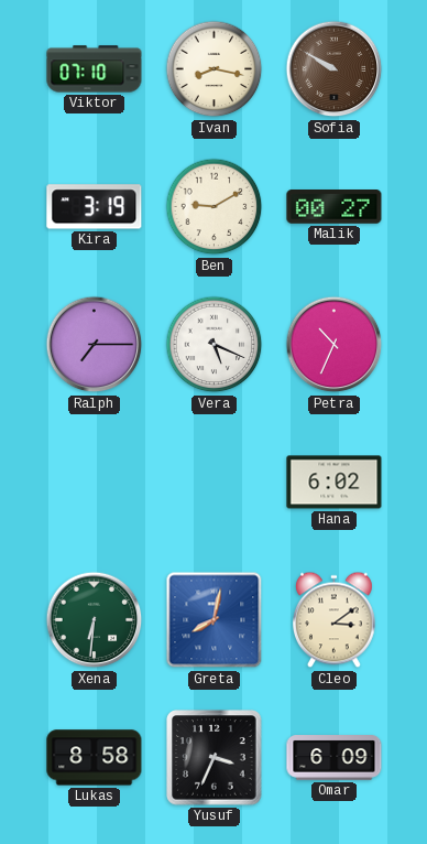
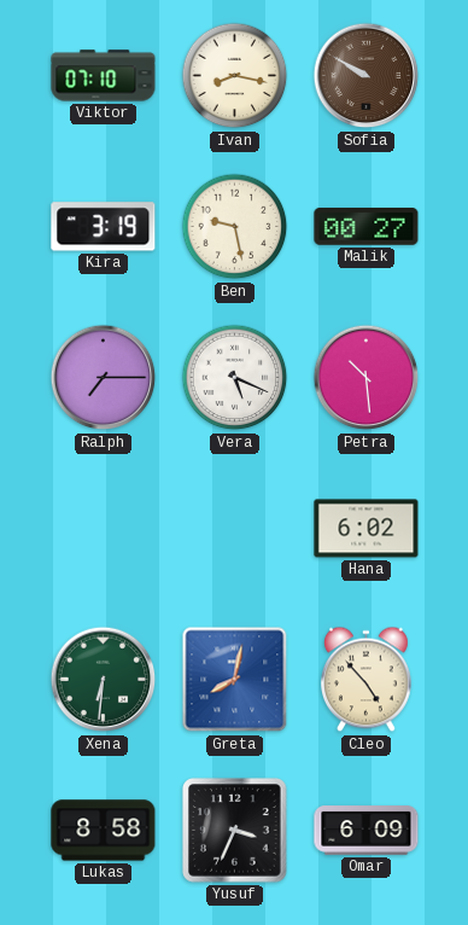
Ben: 9:10 -> 9:28
Petra: 10:34 -> 10:29
Cleo: 3:09 -> 4:53
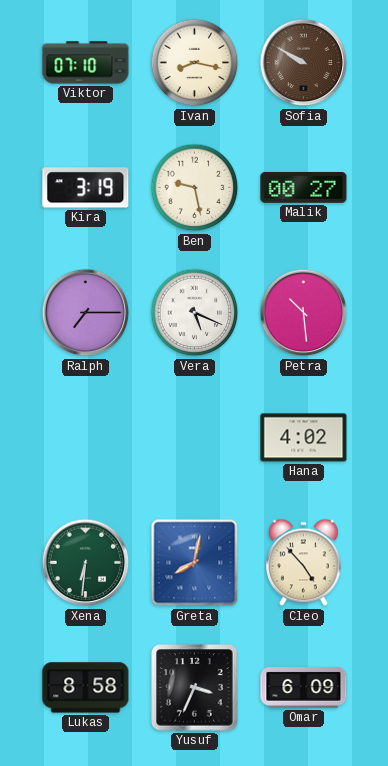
Hana: 6:02 -> 4:02
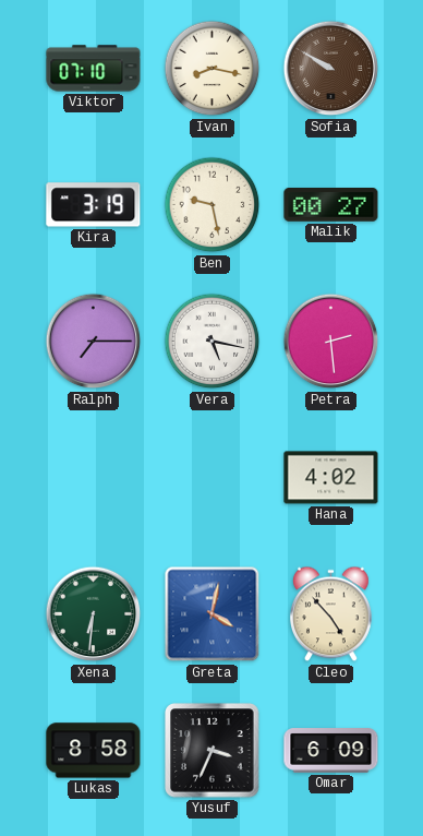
Vera: 5:19 -> 5:17
Petra: 10:29 -> 2:29
Greta: 8:02 -> 4:02
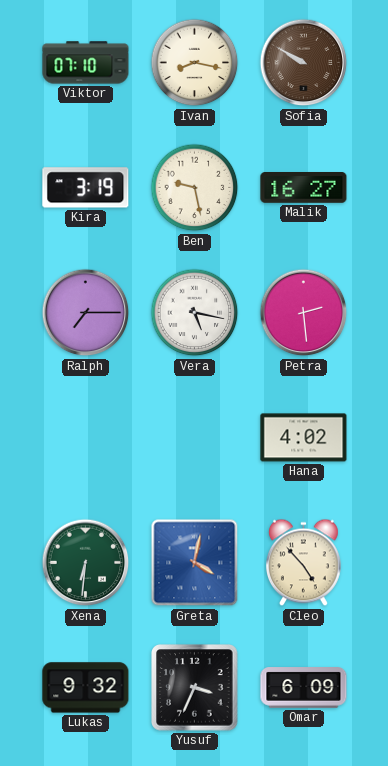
Malik: 00:27 -> 16:27
Lukas: 8:58 -> 9:32
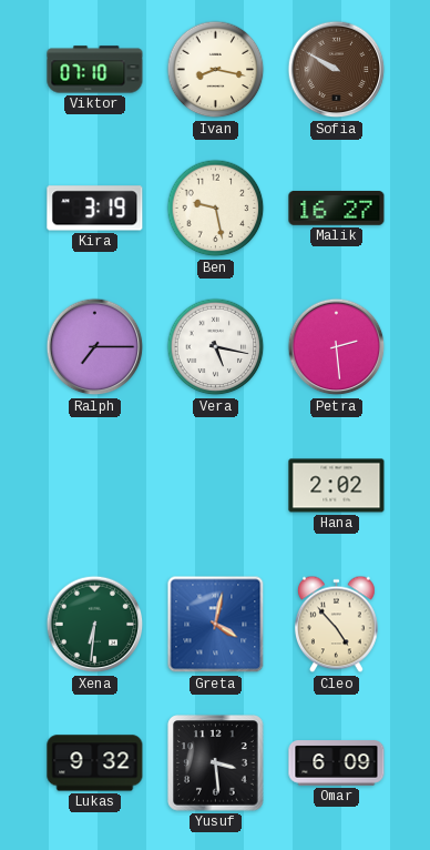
Hana: 4:02 -> 2:02
Yusuf: 3:34 -> 3:29
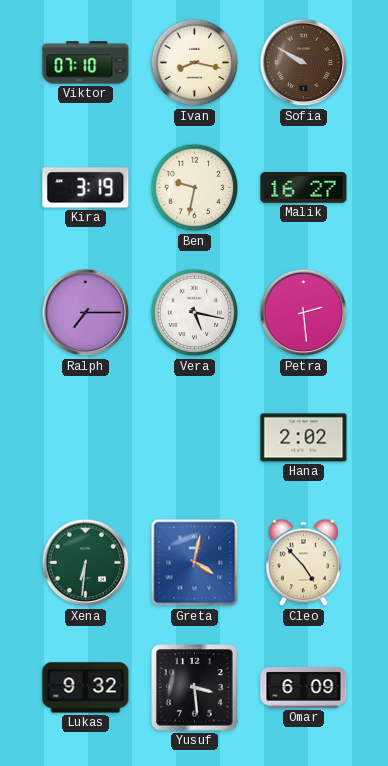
Ben: 9:28 -> 9:32
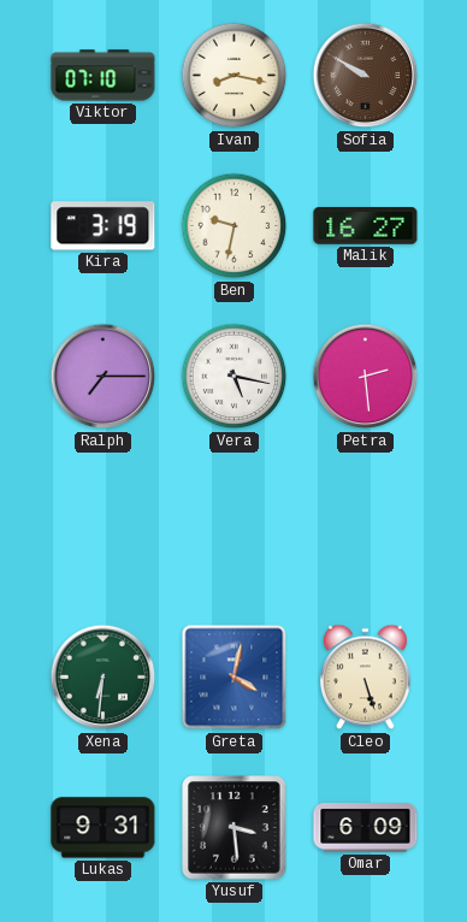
Hana: 2:02 -> none
Cleo: 4:53 -> 5:27
Lukas: 9:32 -> 9:31
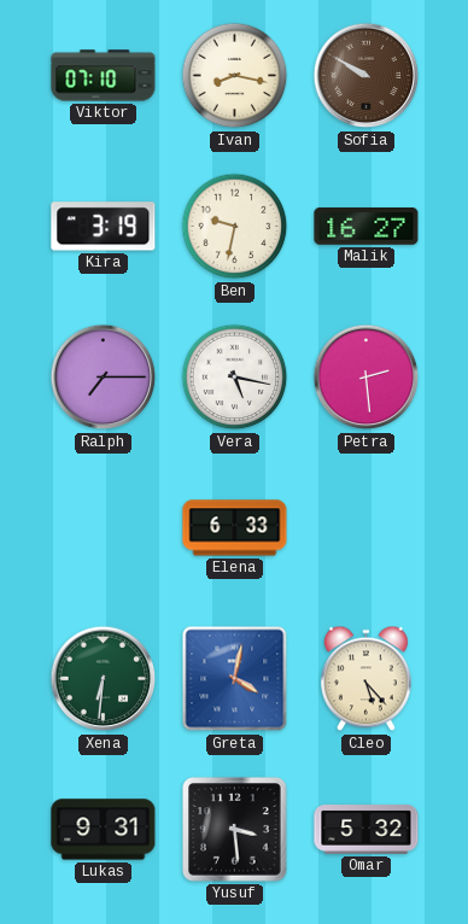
Elena: none -> 6:33
Cleo: 5:27 -> 5:23
Omar: 6:09 -> 5:32
